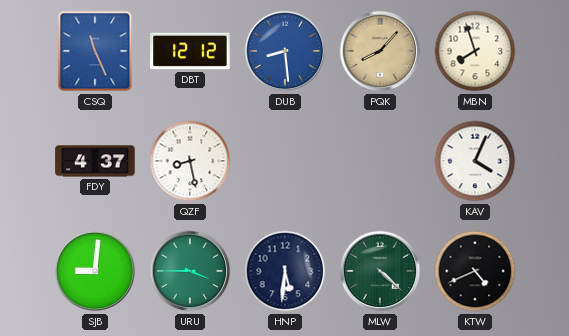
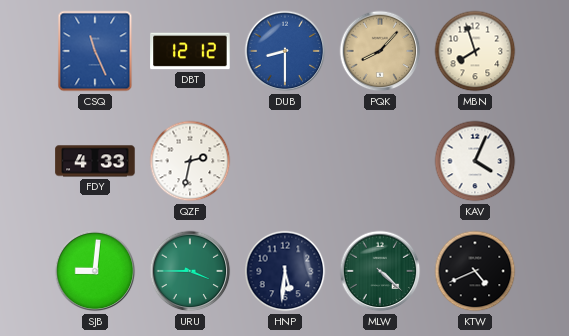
DUB: 8:29 -> 8:30
FDY: 4:37 -> 4:33
QZF: 8:28 -> 2:32
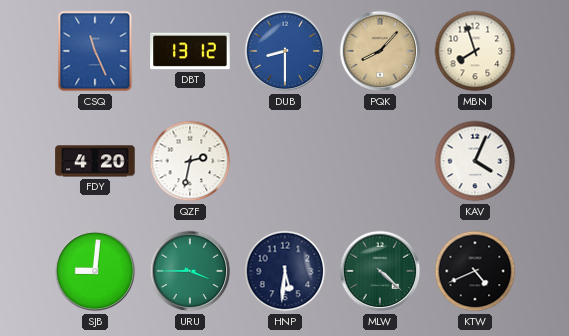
DBT: 12:12 -> 13:12
FDY: 4:33 -> 4:20
